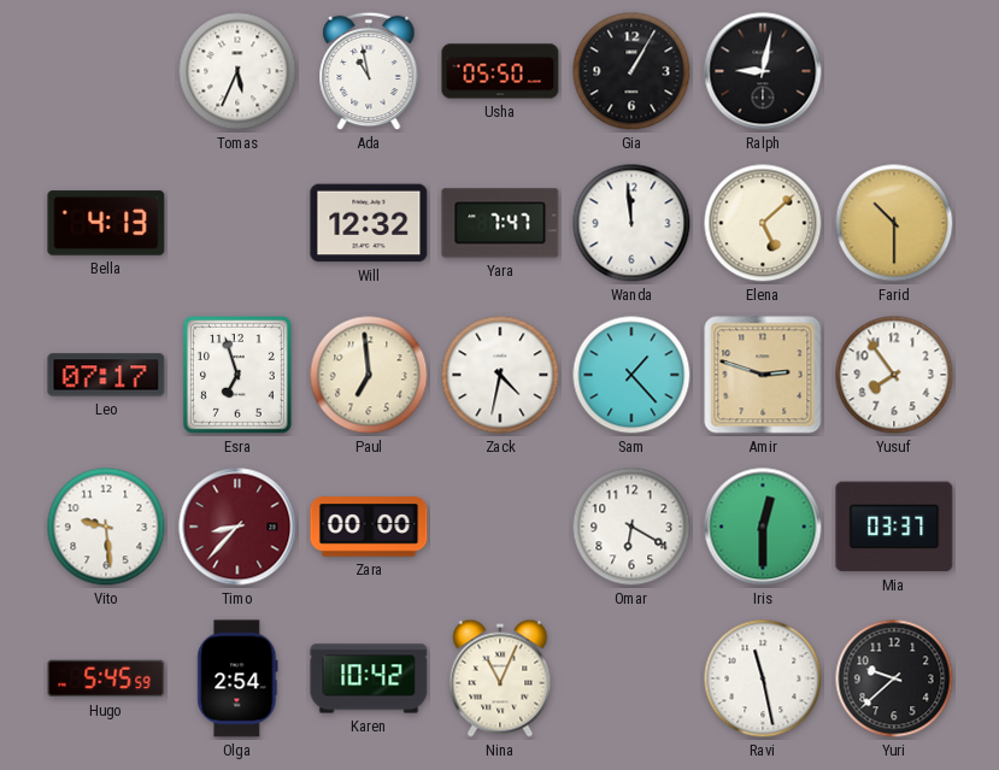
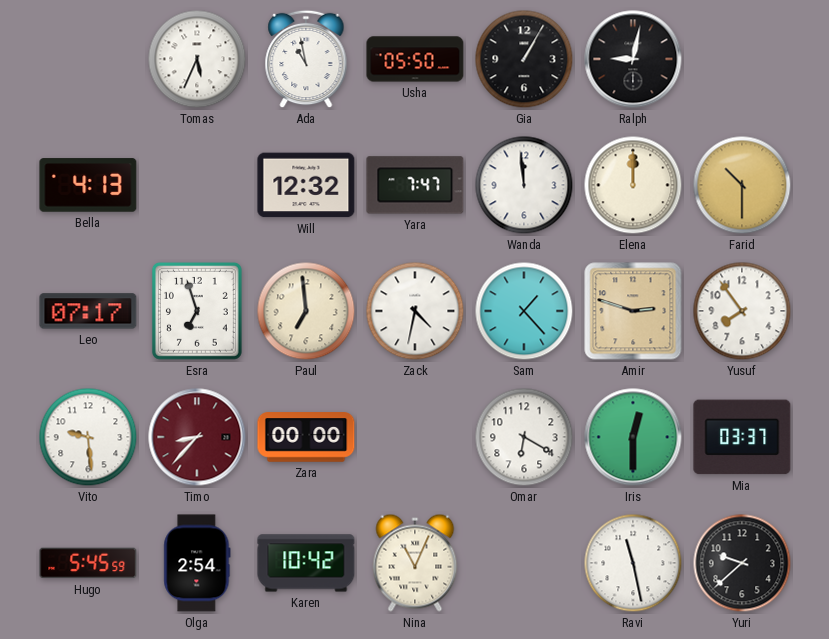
Elena: 5:08 -> 12:00
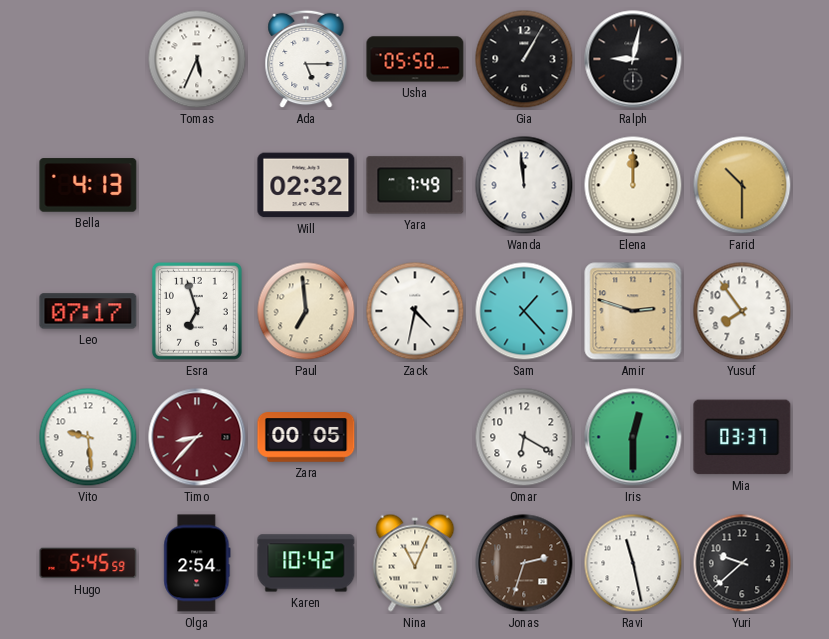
Ada: 10:58 -> 5:15
Will: 12:32 -> 02:32
Yara: 7:47 -> 7:49
Zara: 00:00 -> 00:05
Jonas: none -> 2:33
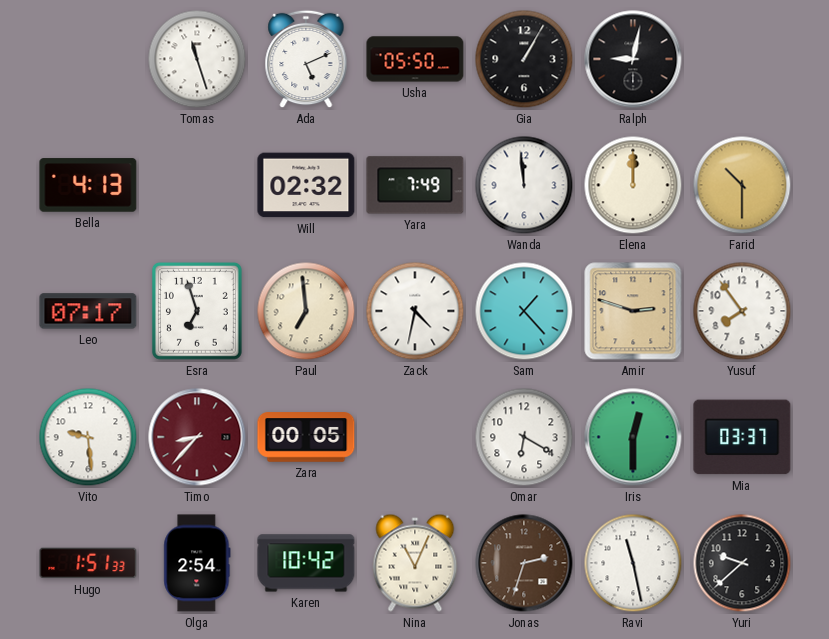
Tomas: 5:34 -> 11:27
Ada: 5:15 -> 5:11
Hugo: 5:45 -> 1:51
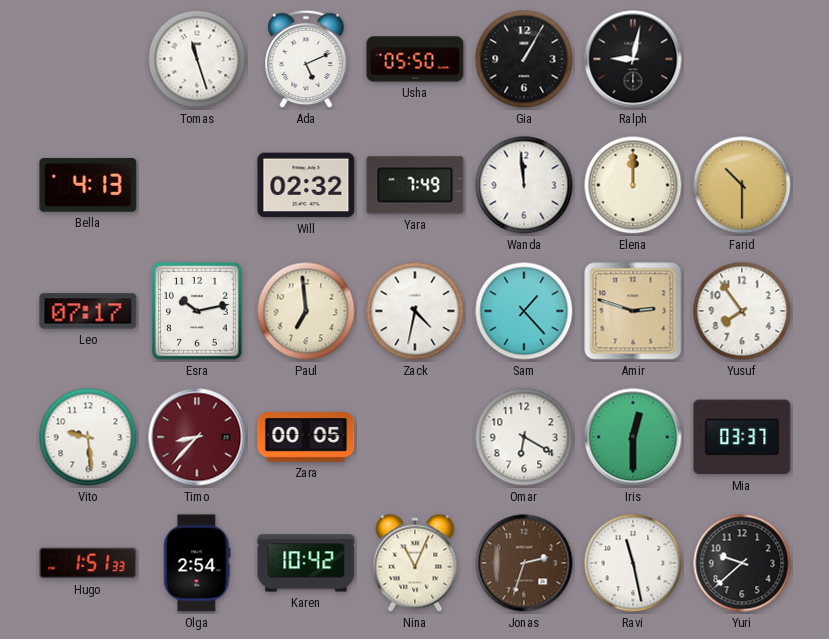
Esra: 6:57 -> 10:13
